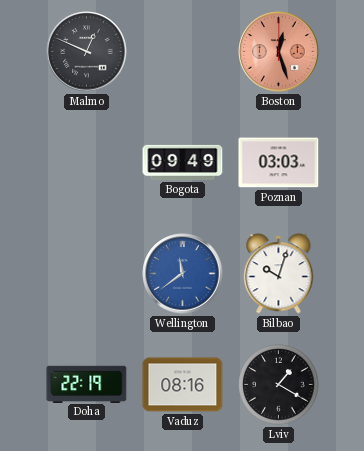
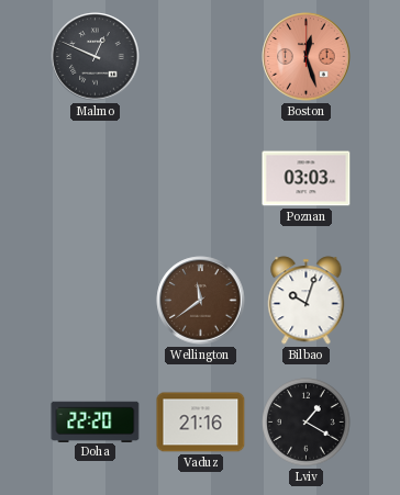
Bogota: 09:49 -> none
Wellington dial: blue -> brown
Doha: 22:19 -> 22:20
Vaduz: 08:16 -> 21:16
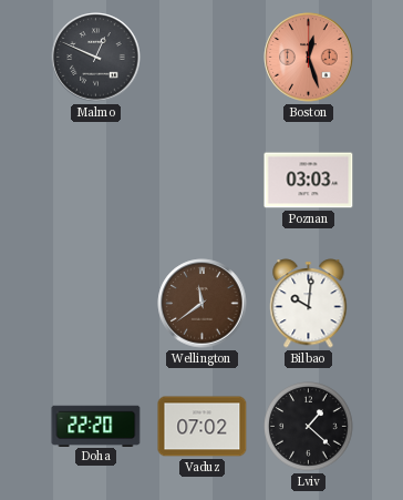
Bilbao: 10:03 -> 10:01
Vaduz: 21:16 -> 07:02
Lviv: 1:20 -> 1:22
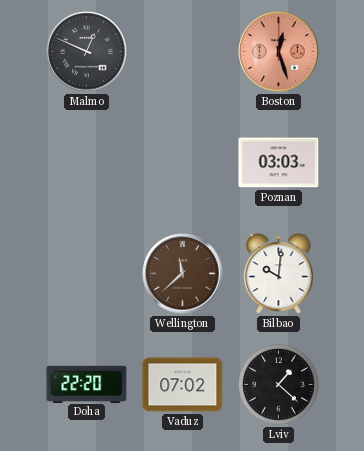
Wellington: 11:39 -> 11:38
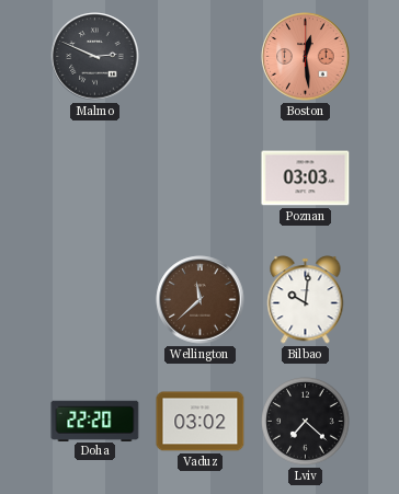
Malmo: 12:49 -> 2:49
Boston: 12:27 -> 12:29
Vaduz: 07:02 -> 03:02
Lviv: 1:22 -> 7:22
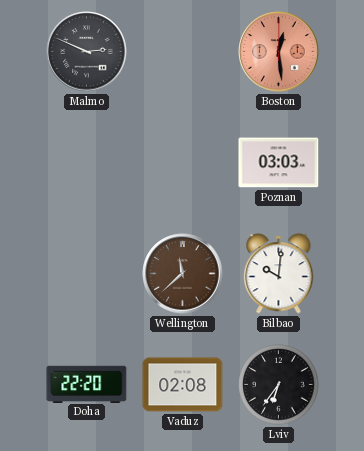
Vaduz: 03:02 -> 02:08
Lviv: 7:22 -> 6:36
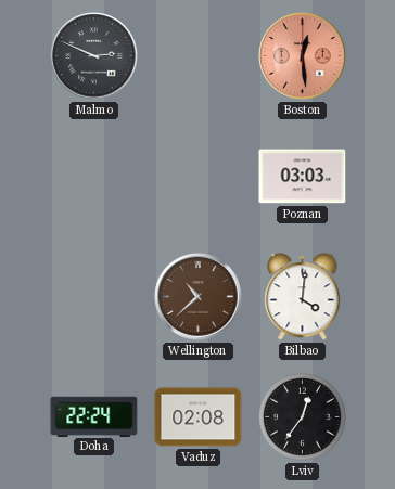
Wellington: 11:38 -> 10:38
Bilbao: 10:01 -> 4:01
Doha: 22:20 -> 22:24
Lviv: 6:36 -> 12:36
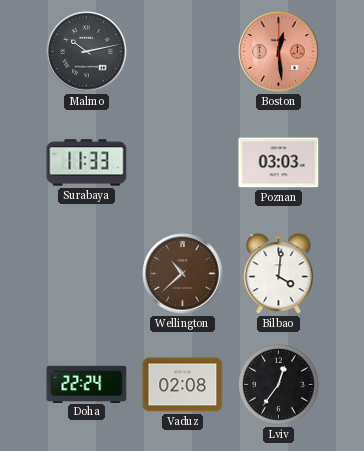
Malmo: 2:49 -> 10:13
Surabaya: none -> 11:33
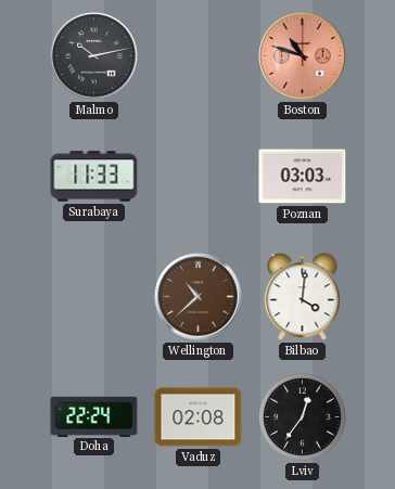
Boston: 12:29 -> 10:48
